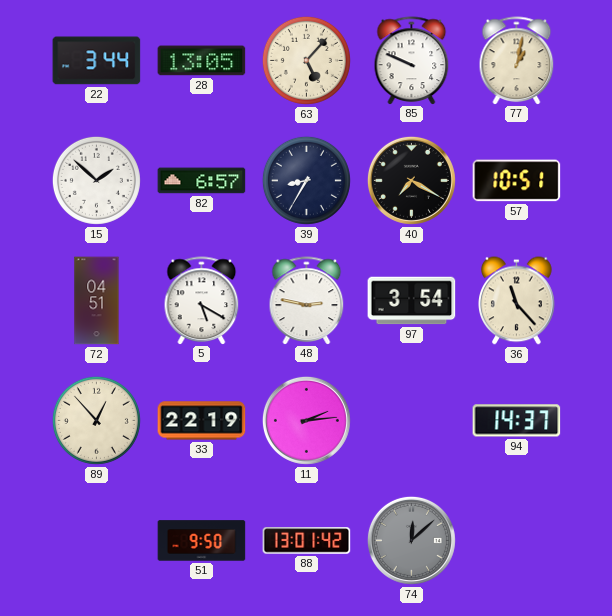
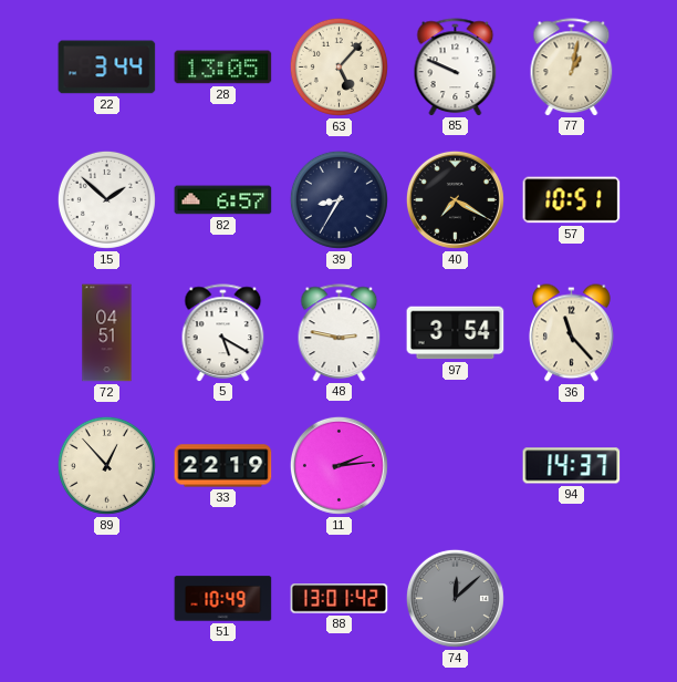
51: 9:50 -> 10:49
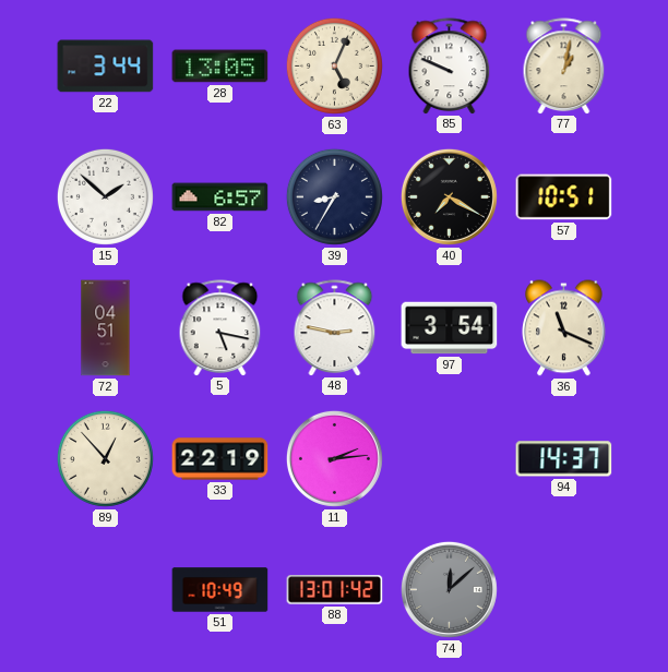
63: 5:07 -> 5:04
5: 5:20 -> 5:17
36: 11:23 -> 11:19
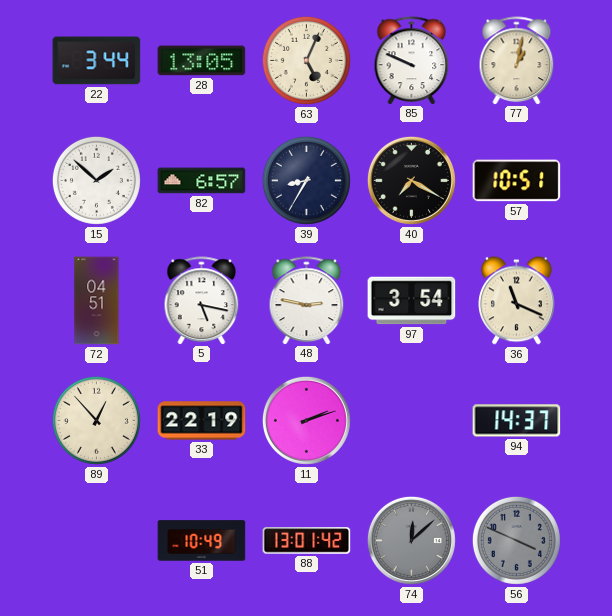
11: 2:14 -> 2:12
56: none -> 3:49
